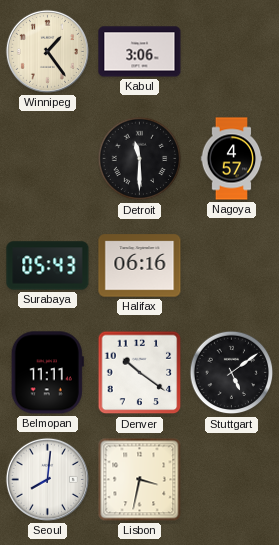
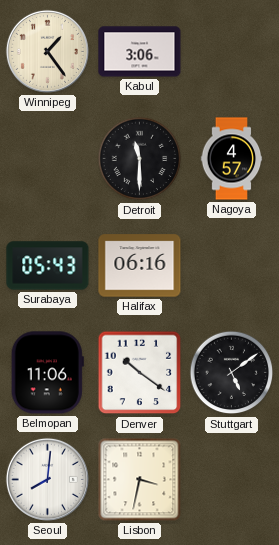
Belmopan: 11:11 -> 11:06
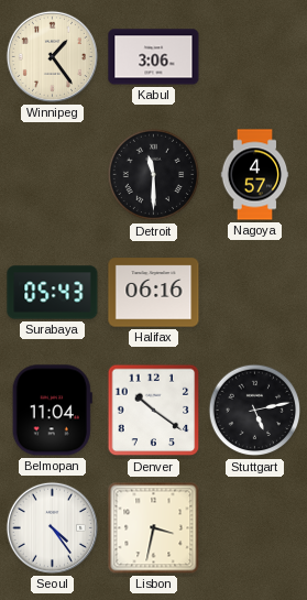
Belmopan: 11:06 -> 11:04
Stuttgart: 5:09 -> 5:13
Seoul: 8:01 -> 4:24
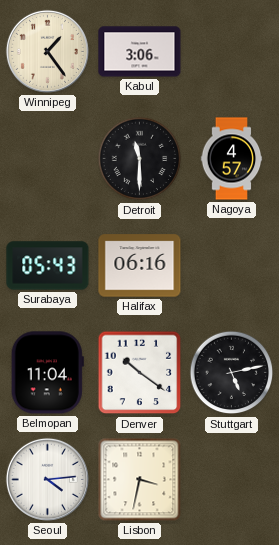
Seoul: 4:24 -> 4:14
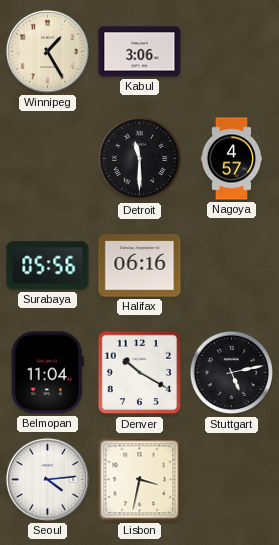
Winnipeg: 1:24 -> 1:25
Surabaya: 05:43 -> 05:56
Denver: 10:21 -> 10:20
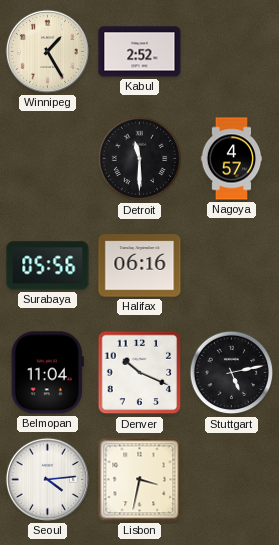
Kabul: 3:06 -> 2:52
Denver: 10:20 -> 10:19
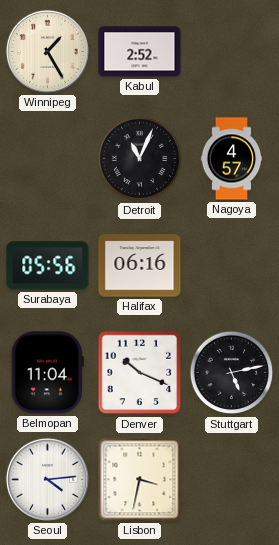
Detroit: 11:30 -> 11:04
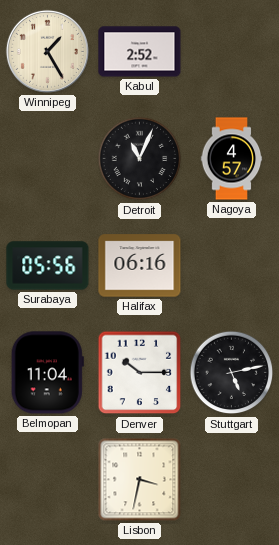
Denver: 10:19 -> 10:15
Seoul: 4:14 -> none
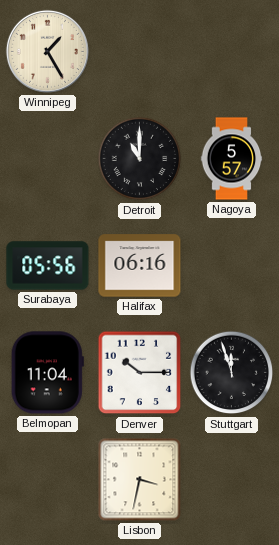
Kabul: 2:52 -> none
Detroit: 11:04 -> 11:00
Nagoya: 4:57 -> 5:57
Stuttgart: 5:13 -> 11:57
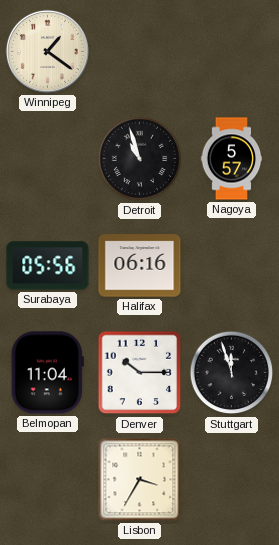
Winnipeg: 1:25 -> 1:21
Detroit: 11:00 -> 10:57
Lisbon: 3:32 -> 3:35
